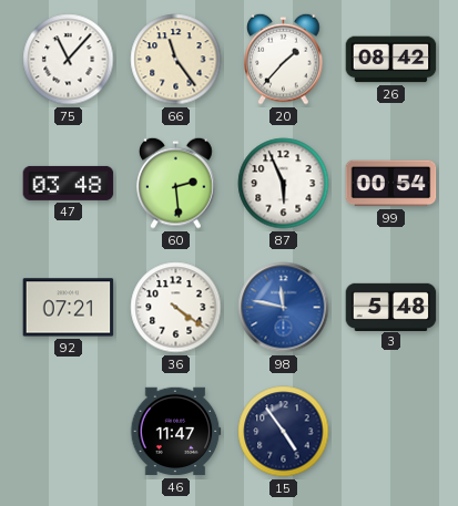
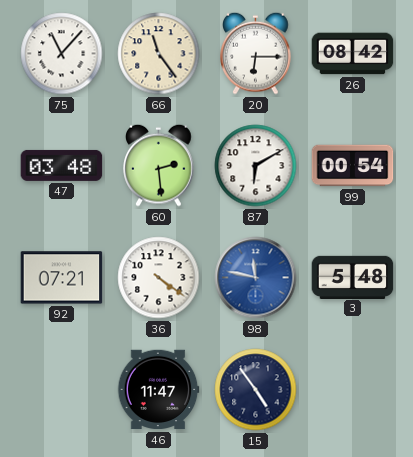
20: 1:37 -> 6:15
87: 5:56 -> 6:10
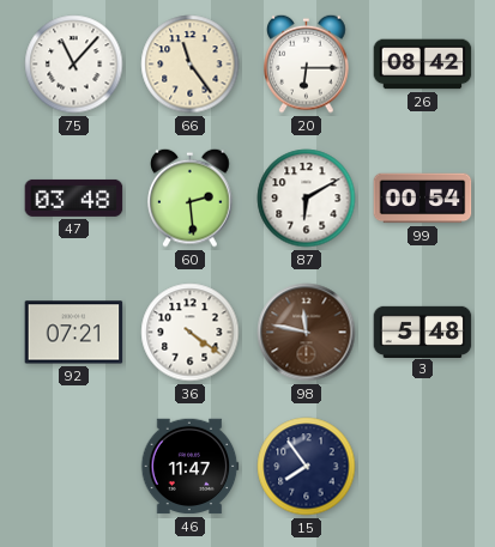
98 dial: blue -> brown
15: 4:54 -> 7:54
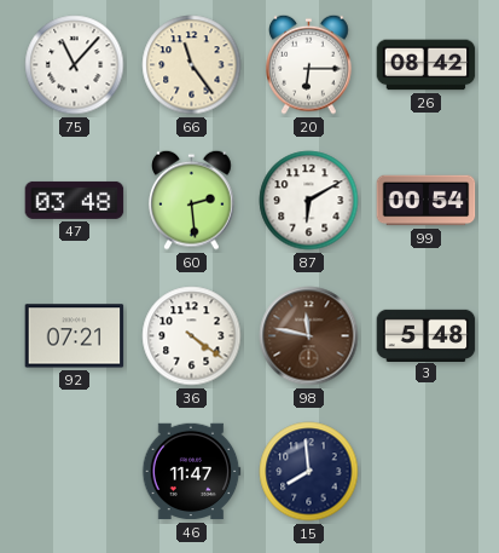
15: 7:54 -> 7:59
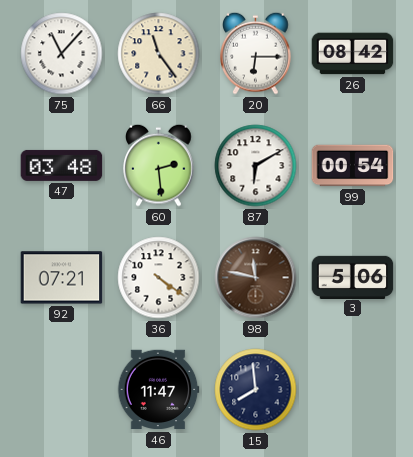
3: 5:48 -> 5:06
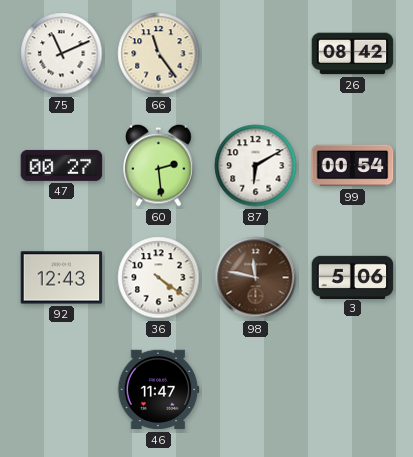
75: 11:07 -> 11:11
20: 6:15 -> none
47: 03:48 -> 00:27
92: 07:21 -> 12:43
15: 7:59 -> none
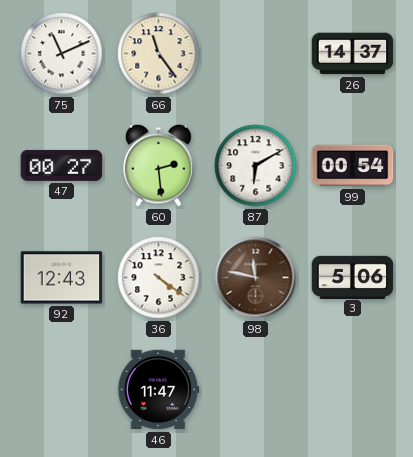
26: 08:42 -> 14:37
